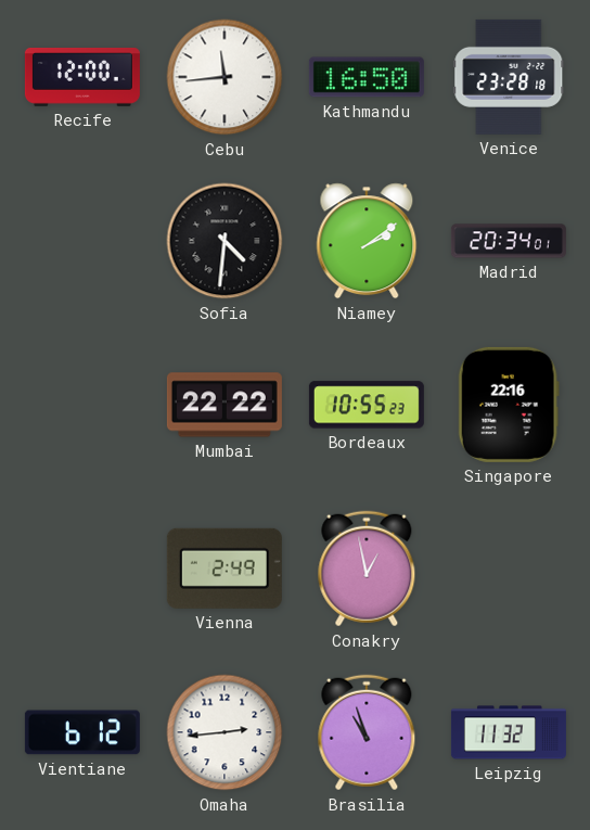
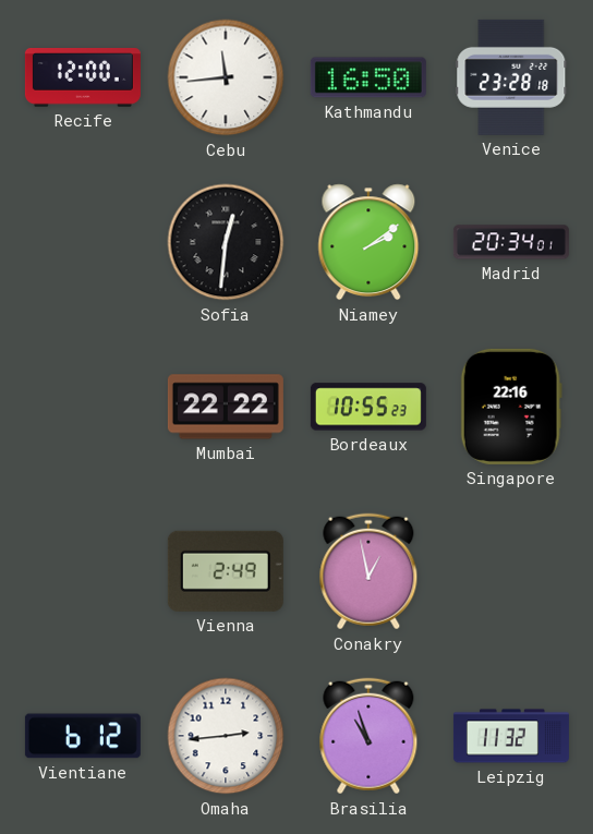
Sofia: 4:31 -> 12:31
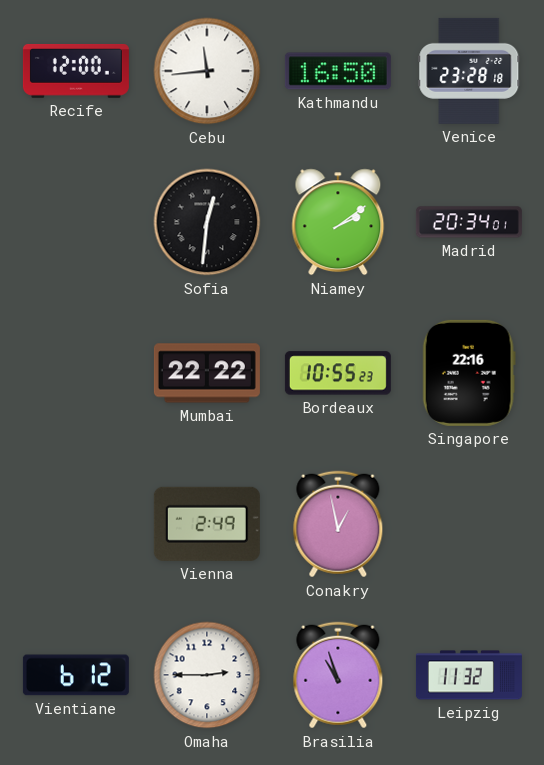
Omaha: 2:44 -> 2:45
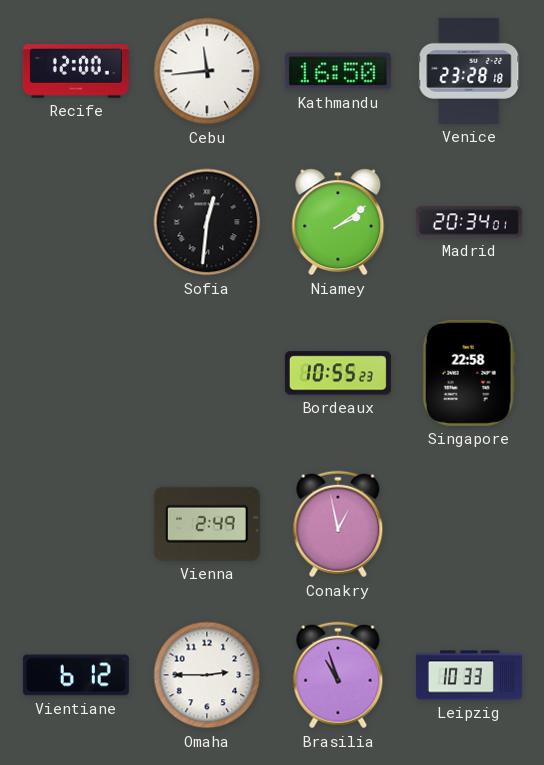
Mumbai: 22:22 -> none
Singapore: 22:16 -> 22:58
Leipzig: 11:32 -> 10:33
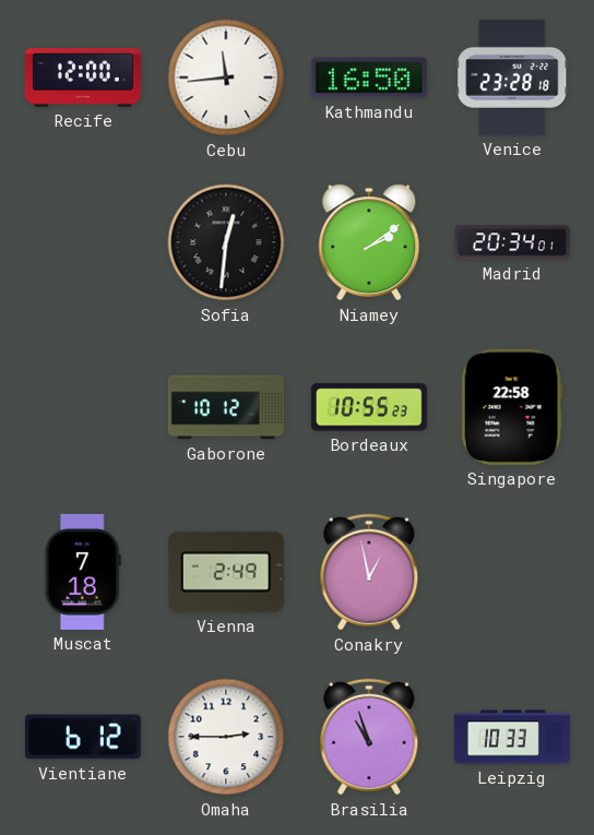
Gaborone: none -> 10:12
Muscat: none -> 7:18
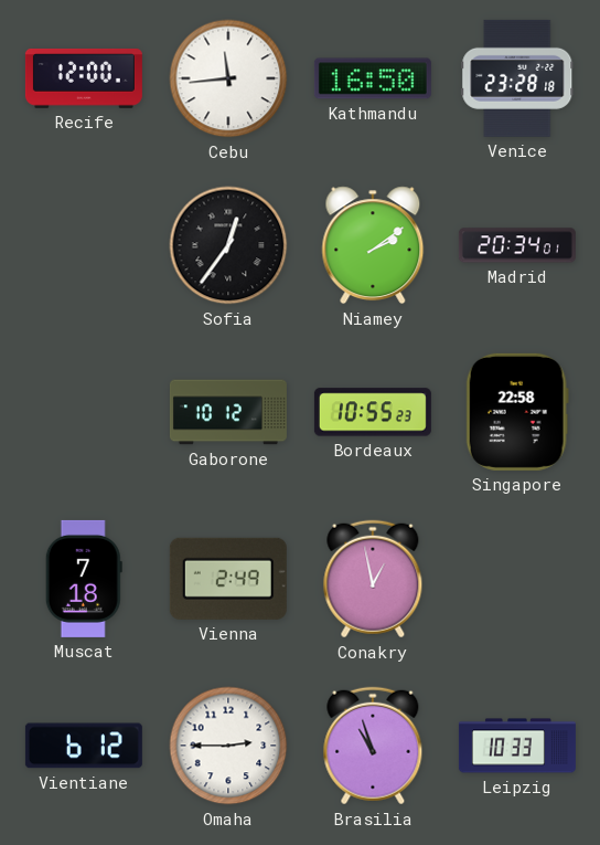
Sofia: 12:31 -> 12:36
